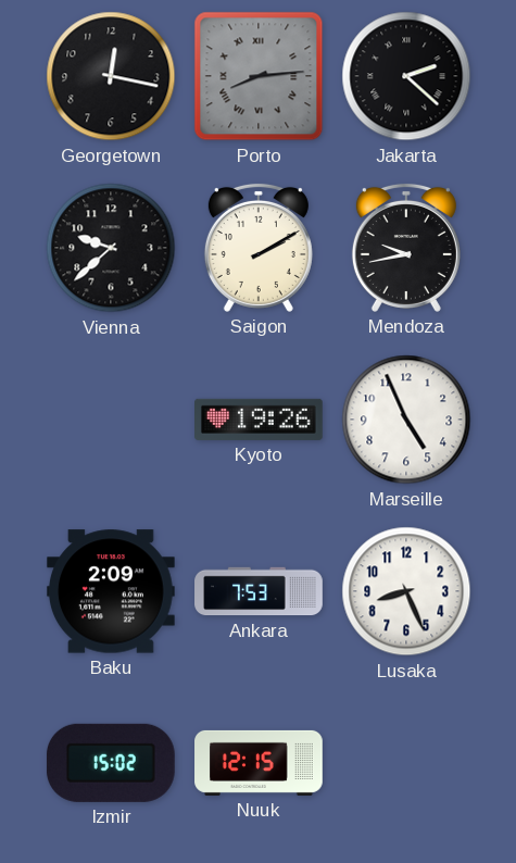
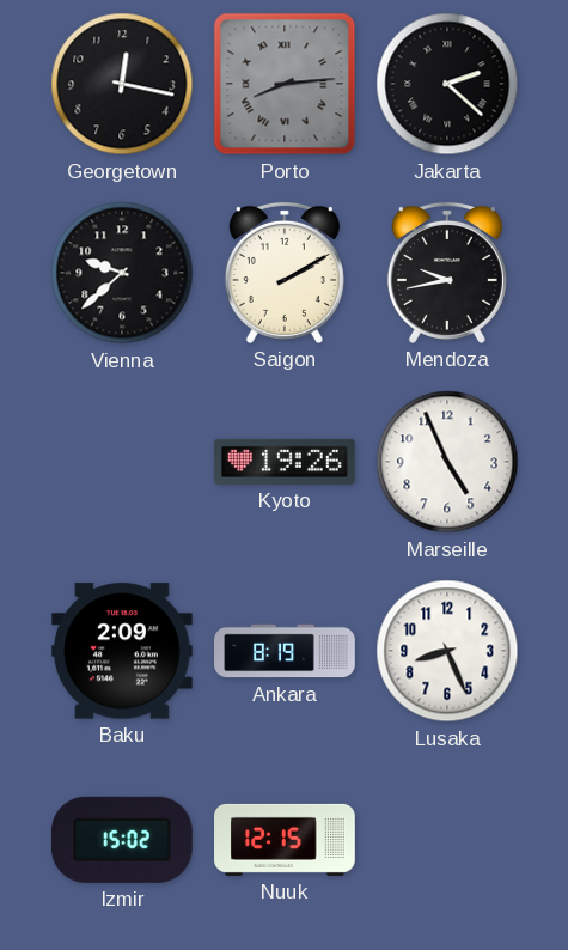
Ankara: 7:53 -> 8:19
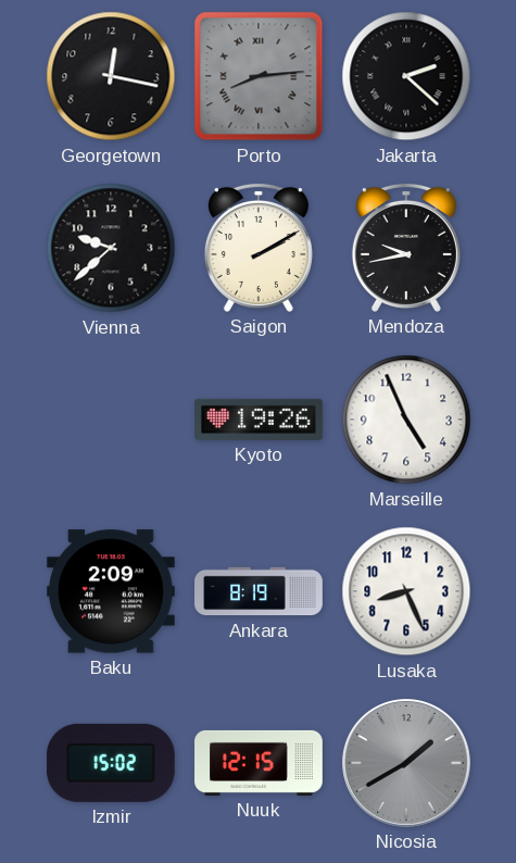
Nicosia: none -> 1:40
